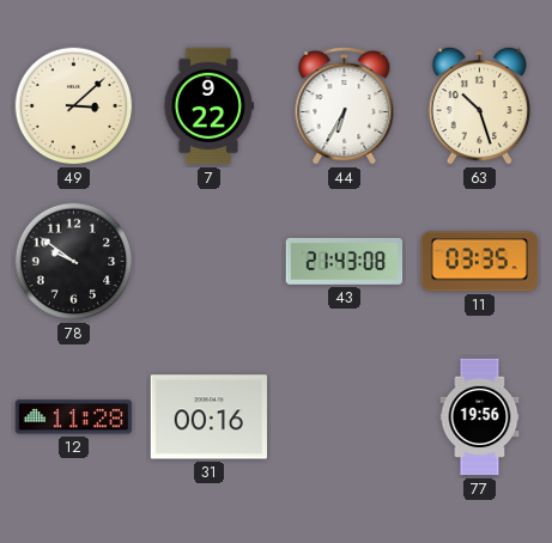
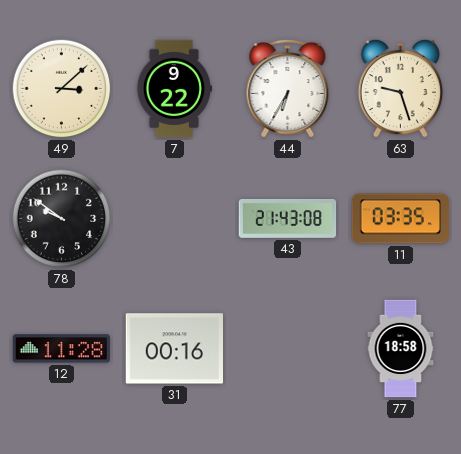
63: 10:27 -> 9:27
77: 19:56 -> 18:58
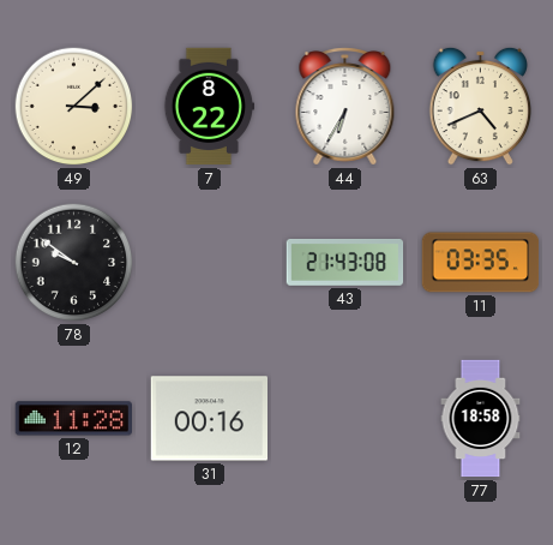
7: 9:22 -> 8:22
63: 9:27 -> 4:41
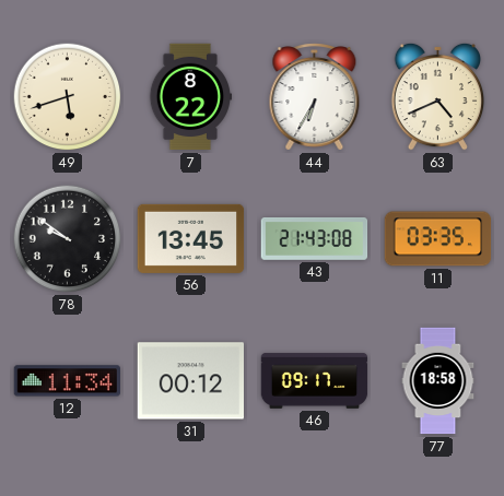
49: 3:08 -> 5:42
56: none -> 13:45
12: 11:28 -> 11:34
31: 00:16 -> 00:12
46: none -> 09:17
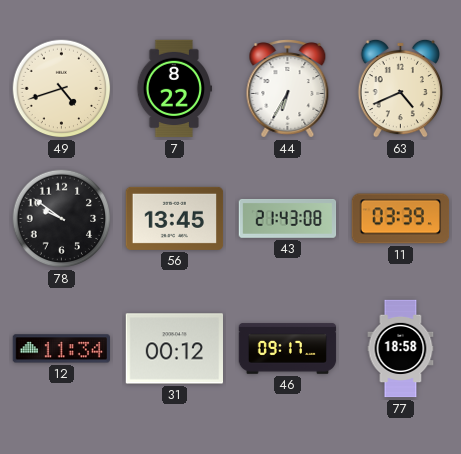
49: 5:42 -> 4:42
11: 03:35 -> 03:39
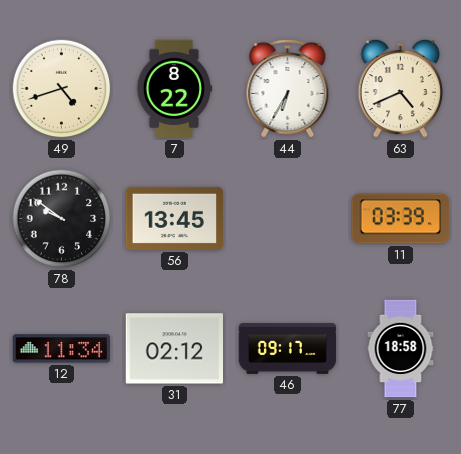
43: 21:43 -> none
31: 00:12 -> 02:12
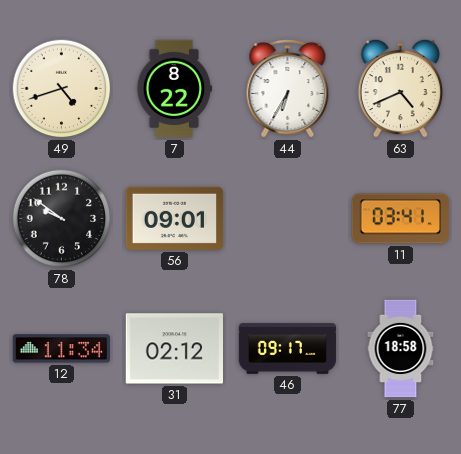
56: 13:45 -> 09:01
11: 03:39 -> 03:41
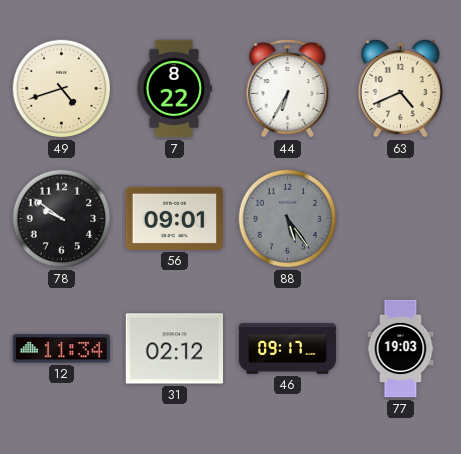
88: none -> 5:24
11: 03:41 -> none
77: 18:58 -> 19:03
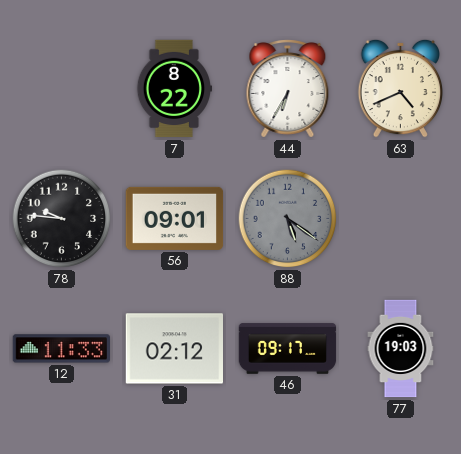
49: 4:42 -> none
78: 9:51 -> 9:46
88: 5:24 -> 5:21
12: 11:34 -> 11:33
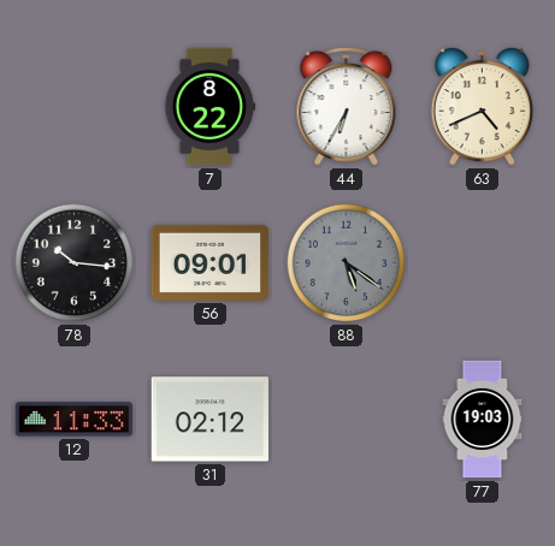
78: 9:46 -> 10:16
46: 09:17 -> none
